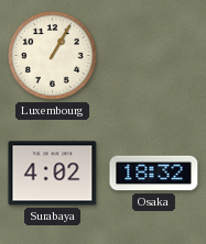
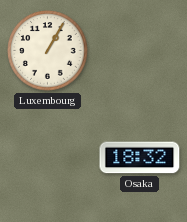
Surabaya: 4:02 -> none
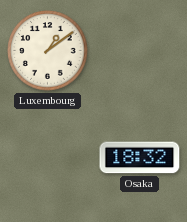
Luxembourg: 1:05 -> 1:09
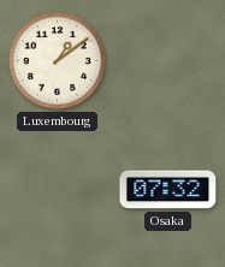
Osaka: 18:32 -> 07:32
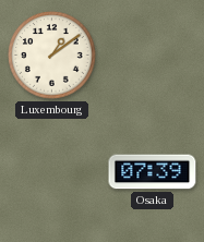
Osaka: 07:32 -> 07:39
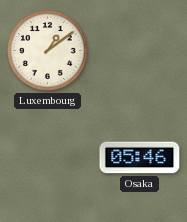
Osaka: 07:39 -> 05:46
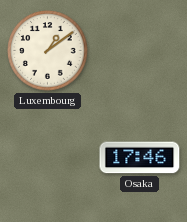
Osaka: 05:46 -> 17:46
